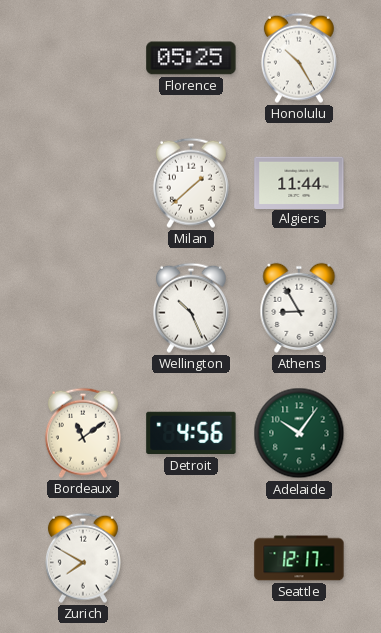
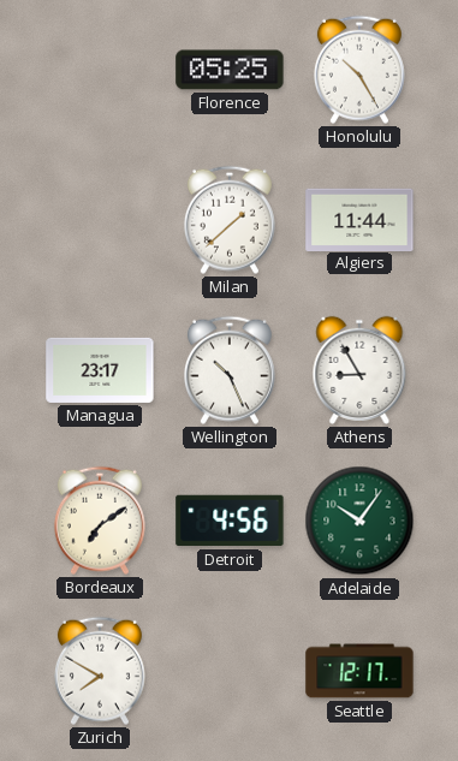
Managua: none -> 23:17
Bordeaux: 11:09 -> 7:09
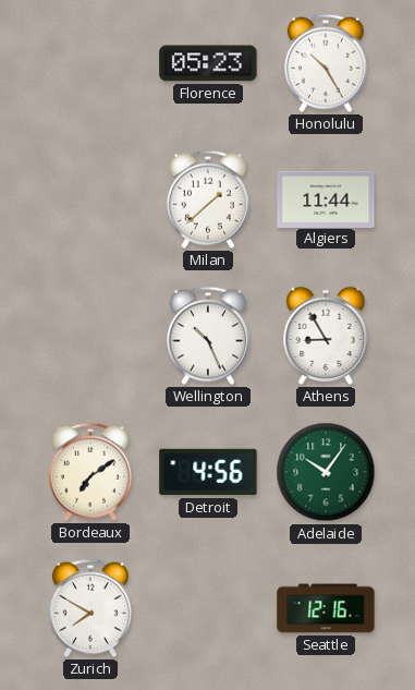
Florence: 05:25 -> 05:23
Managua: 23:17 -> none
Seattle: 12:17 -> 12:16
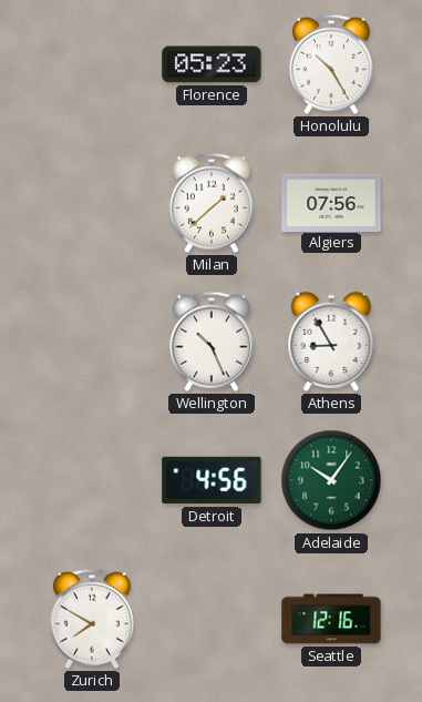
Algiers: 11:44 -> 07:56
Bordeaux: 7:09 -> none
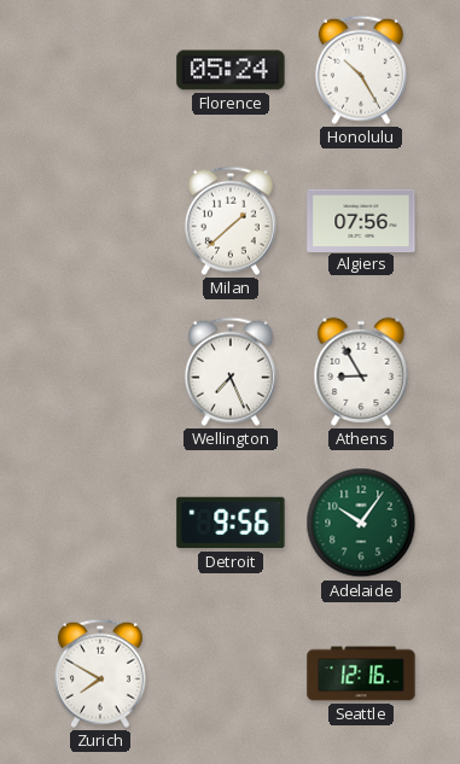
Florence: 05:23 -> 05:24
Wellington: 10:26 -> 7:26
Detroit: 4:56 -> 9:56
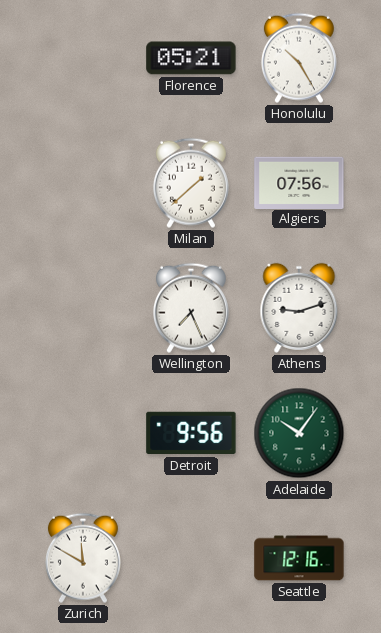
Florence: 05:24 -> 05:21
Athens: 8:55 -> 9:12
Zurich: 7:50 -> 11:50
